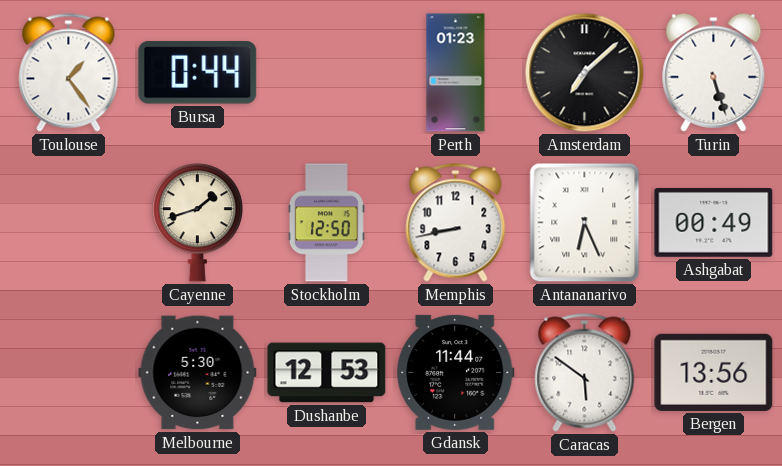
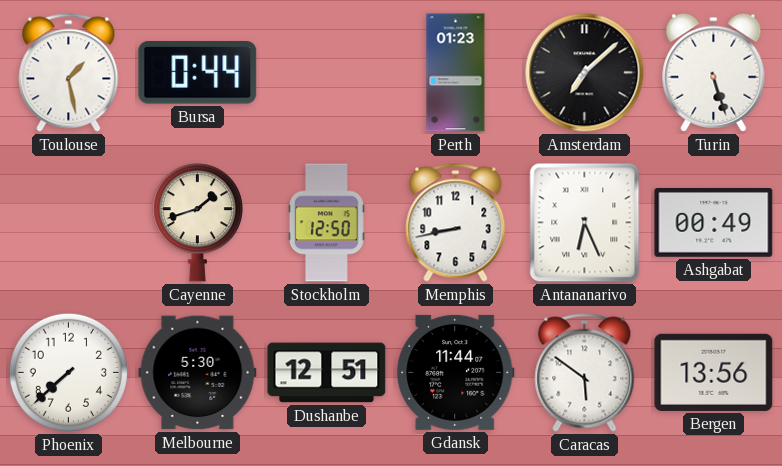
Toulouse: 1:24 -> 1:28
Phoenix: none -> 7:38
Dushanbe: 12:53 -> 12:51
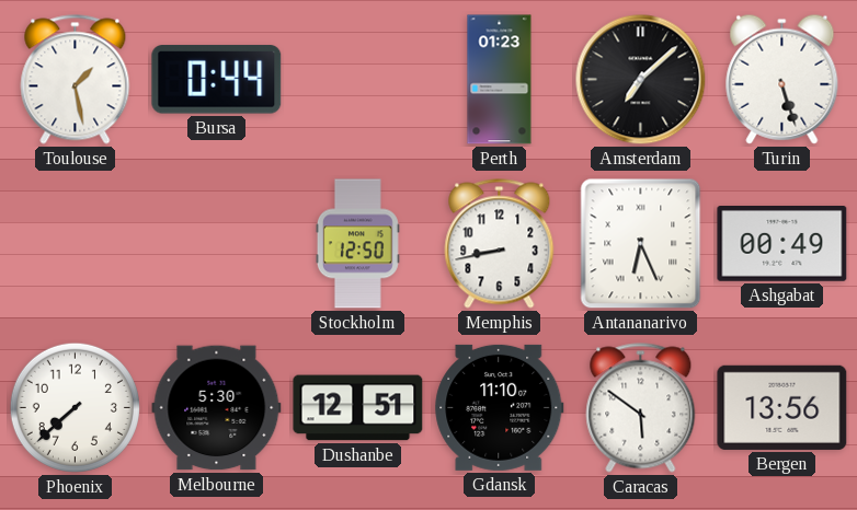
Cayenne: 1:42 -> none
Gdansk: 11:44 -> 11:10
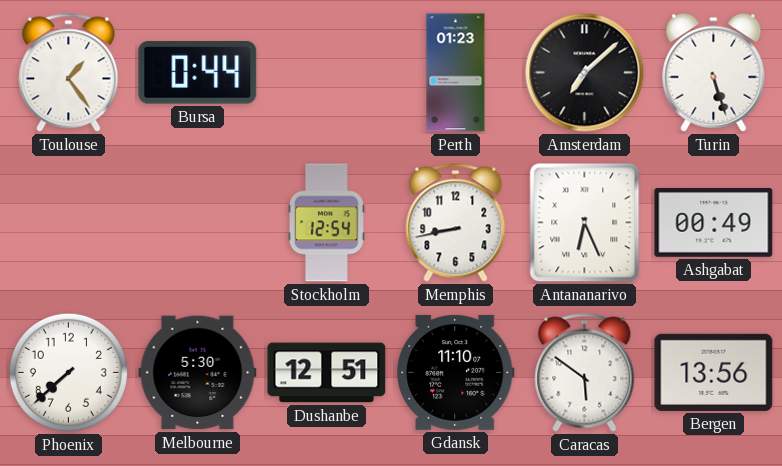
Toulouse: 1:28 -> 1:24
Stockholm: 12:50 -> 12:54
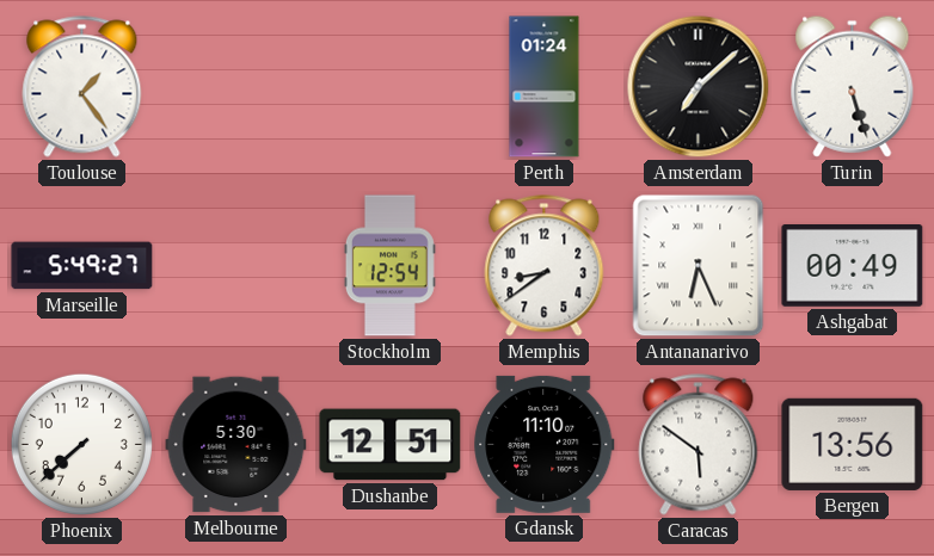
Bursa: 0:44 -> none
Perth: 01:23 -> 01:24
Marseille: none -> 5:49
Memphis: 8:43 -> 8:39
